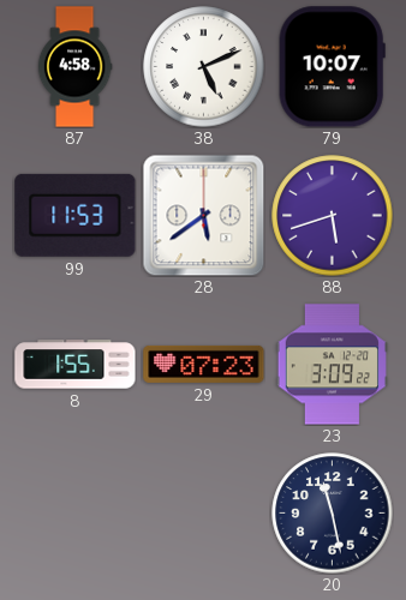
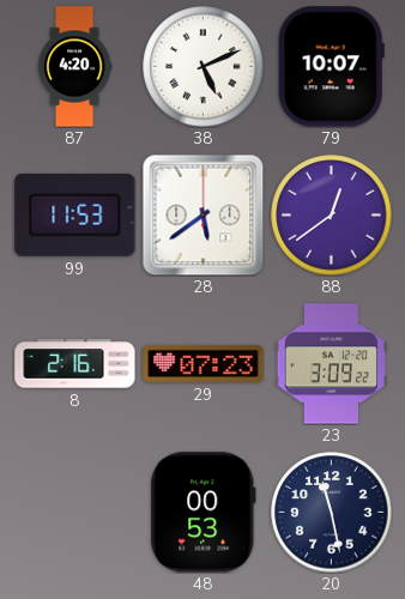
87: 4:58 -> 4:20
88: 5:42 -> 12:39
8: 1:55 -> 2:16
48: none -> 00:53
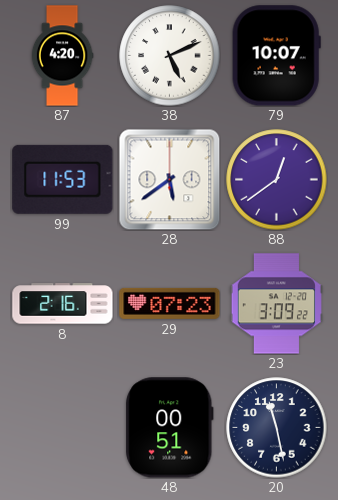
48: 00:53 -> 00:51
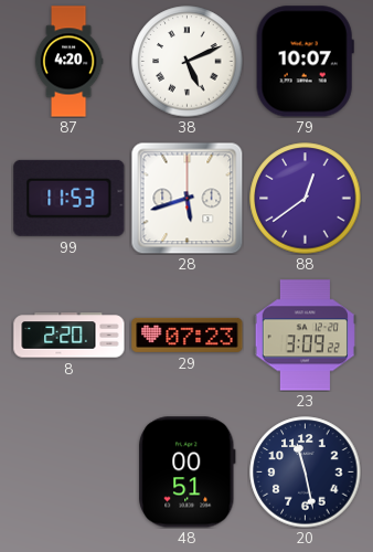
28: 5:39 -> 5:42
8: 2:16 -> 2:20
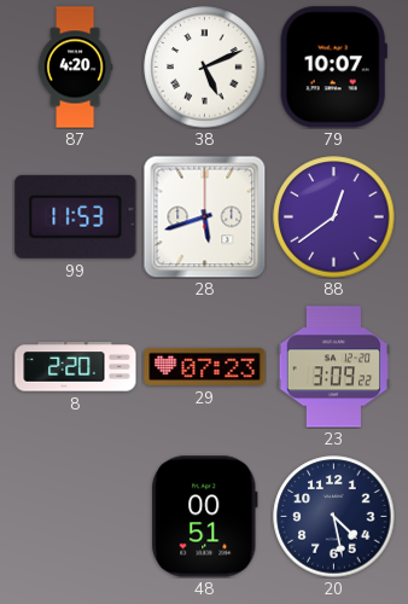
20: 11:28 -> 4:28
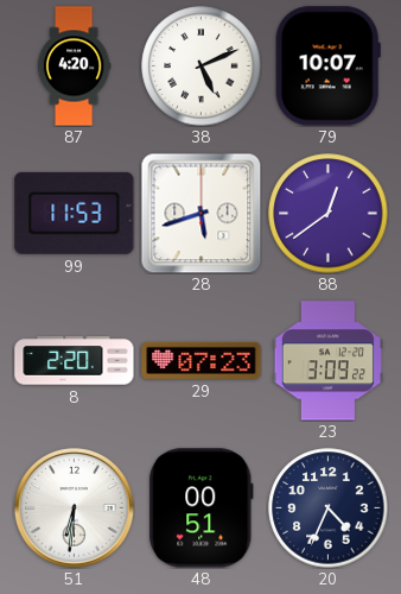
51: none -> 6:31
20: 4:28 -> 4:34
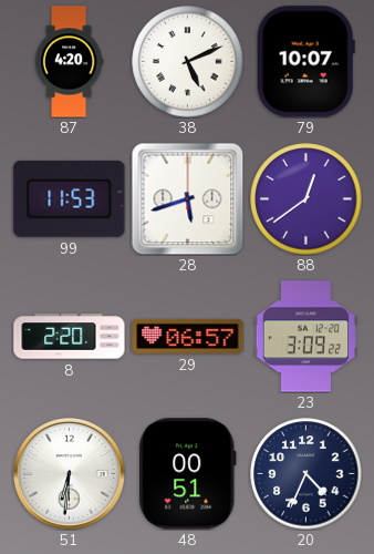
29: 07:23 -> 06:57
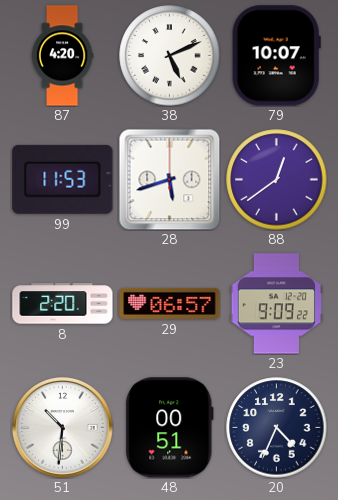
23: 3:09 -> 9:09
51: 6:31 -> 10:31
